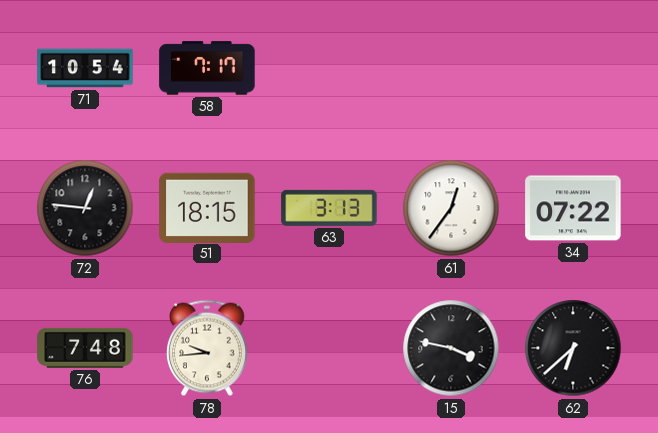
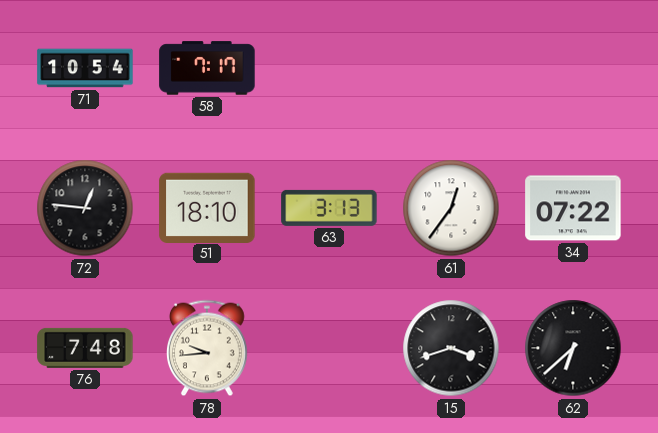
51: 18:15 -> 18:10
15: 3:47 -> 3:42
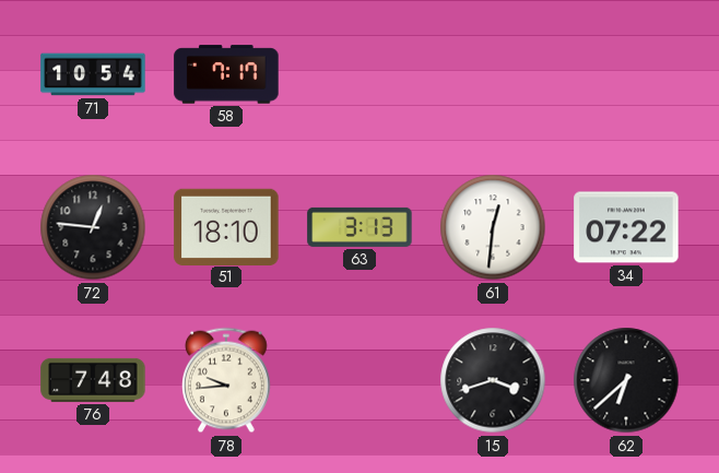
61: 12:36 -> 12:31
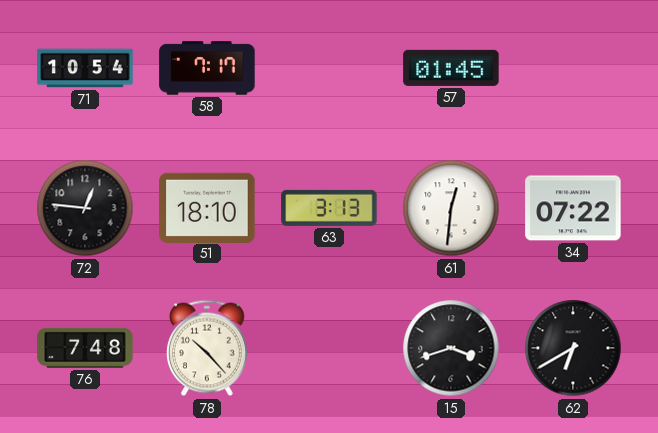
57: none -> 01:45
78: 9:44 -> 10:23
62: 6:38 -> 6:40
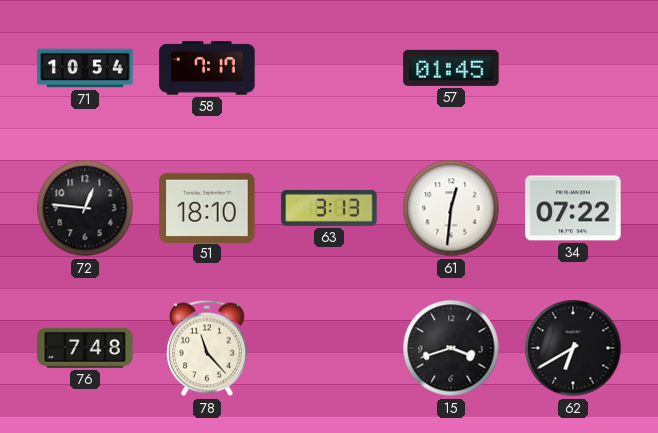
78: 10:23 -> 11:23
